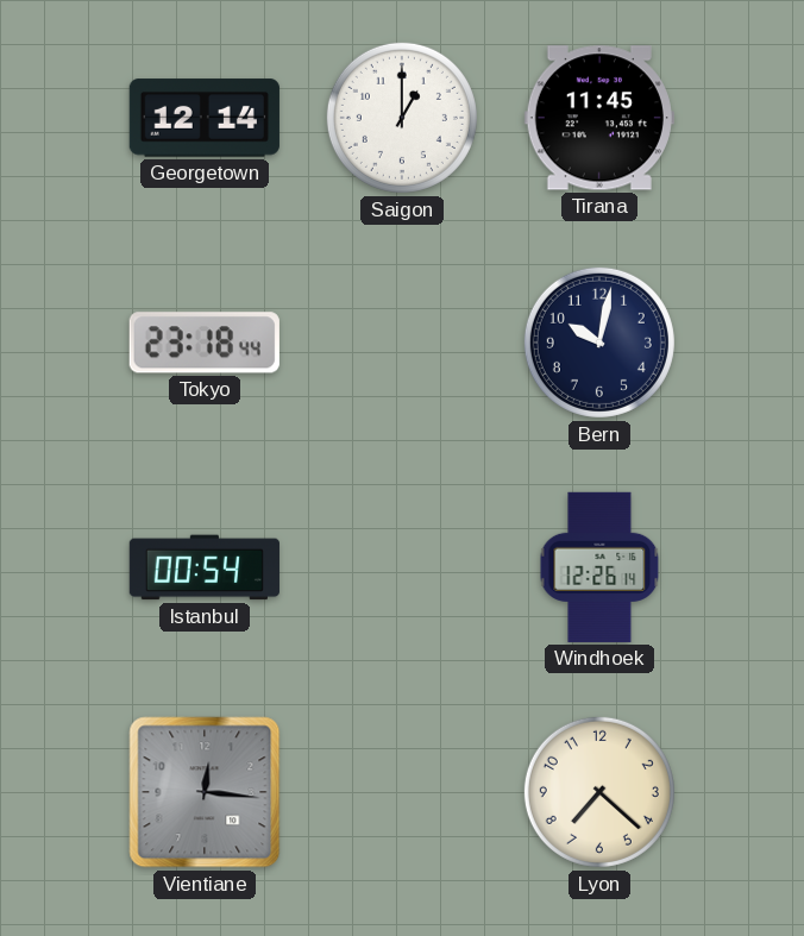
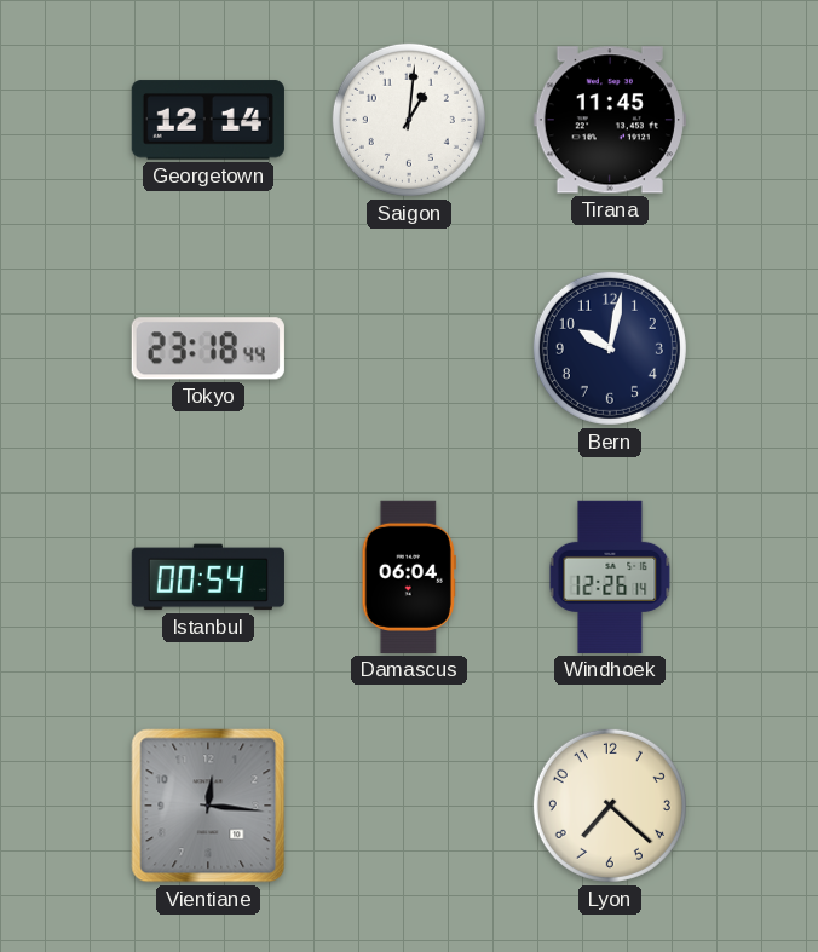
Saigon: 1:00 -> 1:01
Damascus: none -> 06:04
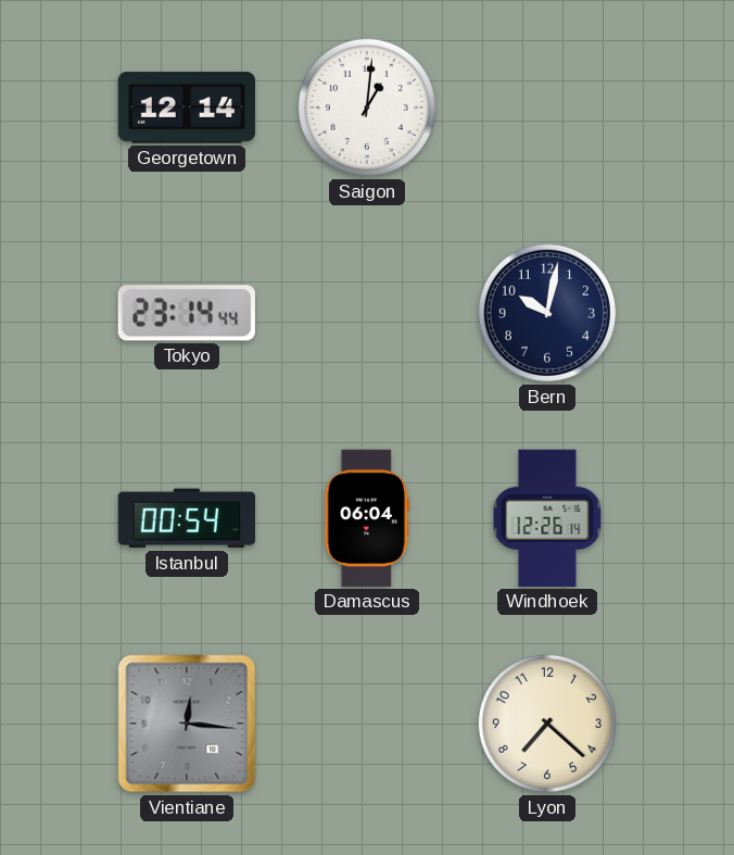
Tirana: 11:45 -> none
Tokyo: 23:18 -> 23:14
